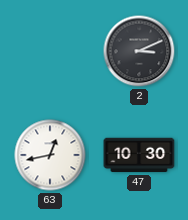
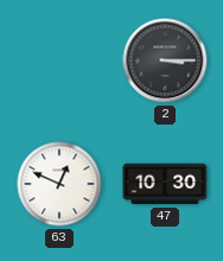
2: 3:11 -> 3:15
63: 12:43 -> 12:49
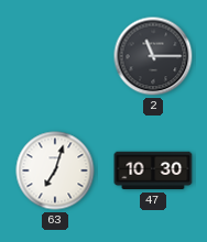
2: 3:15 -> 11:15
63: 12:49 -> 7:03
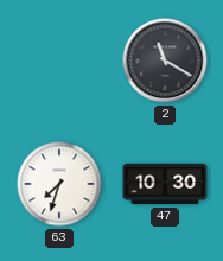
2: 11:15 -> 11:20
63: 7:03 -> 7:33
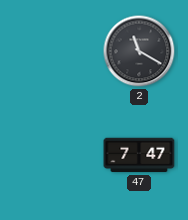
63: 7:33 -> none
47: 10:30 -> 7:47
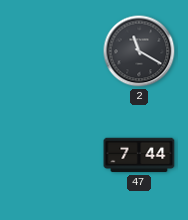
47: 7:47 -> 7:44
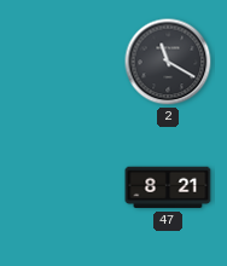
47: 7:44 -> 8:21
